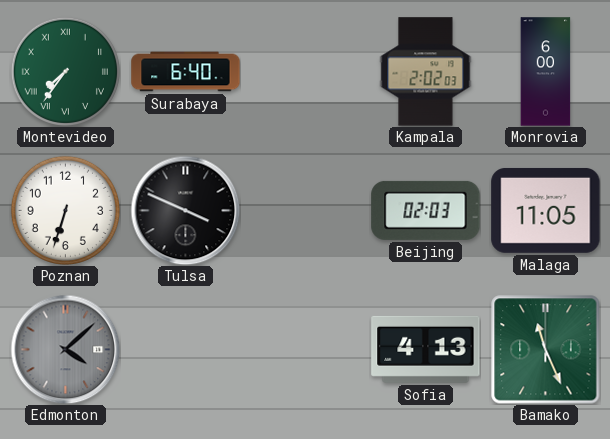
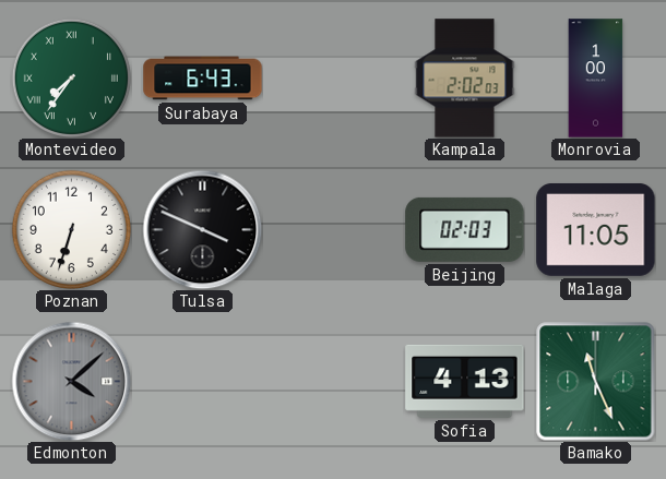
Surabaya: 6:40 -> 6:43
Monrovia: 6:00 -> 1:00
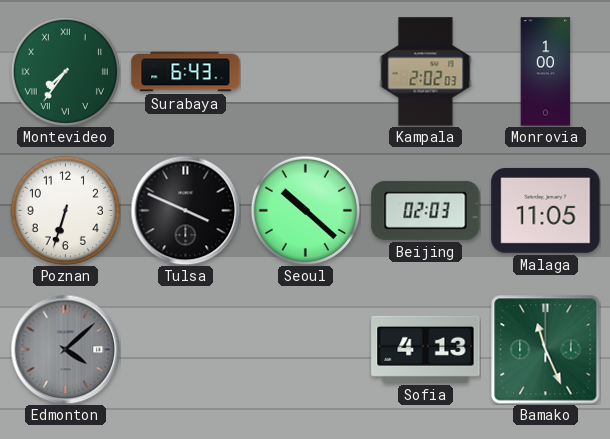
Seoul: none -> 10:22
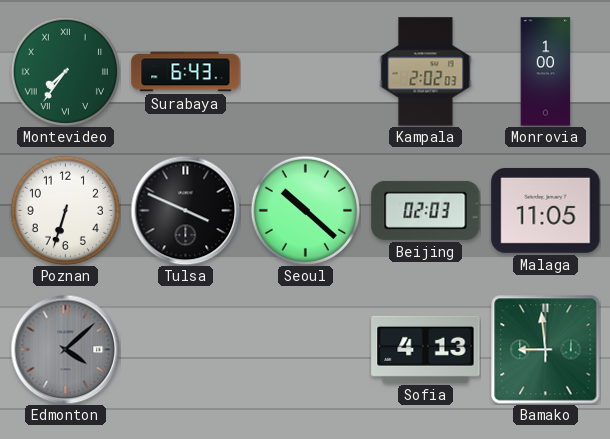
Bamako: 11:26 -> 8:59
